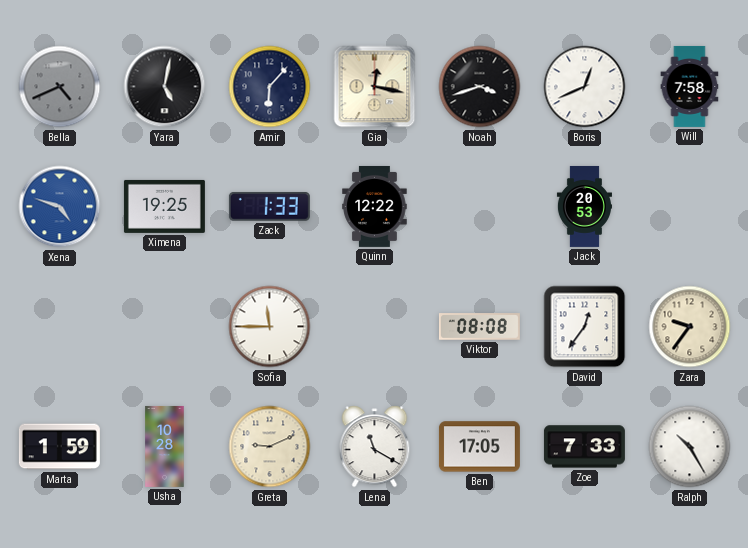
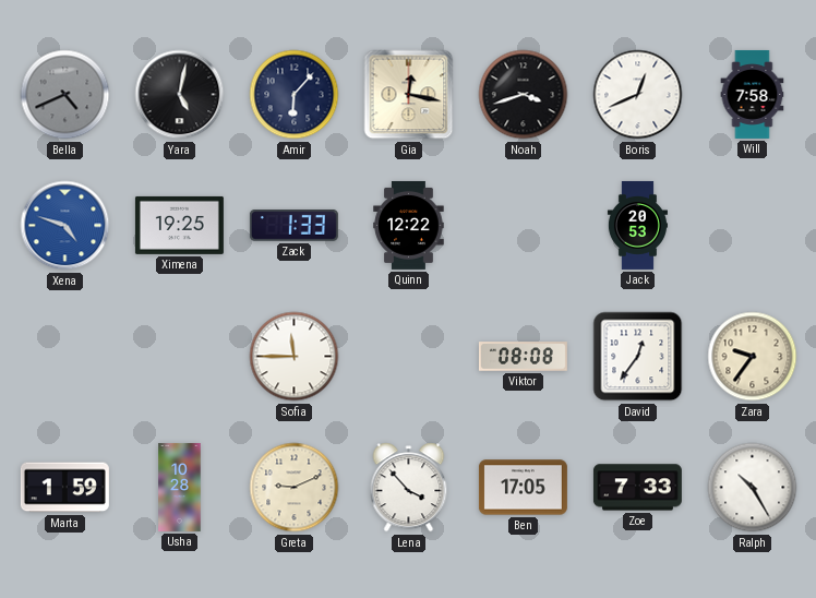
Lena: 11:20 -> 3:53
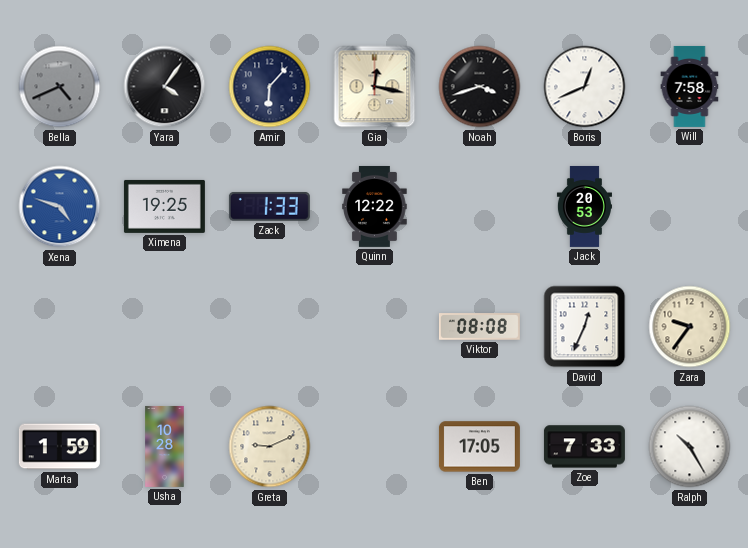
Yara: 5:02 -> 4:06
Sofia: 11:45 -> none
David: 12:36 -> 12:34
Lena: 3:53 -> none
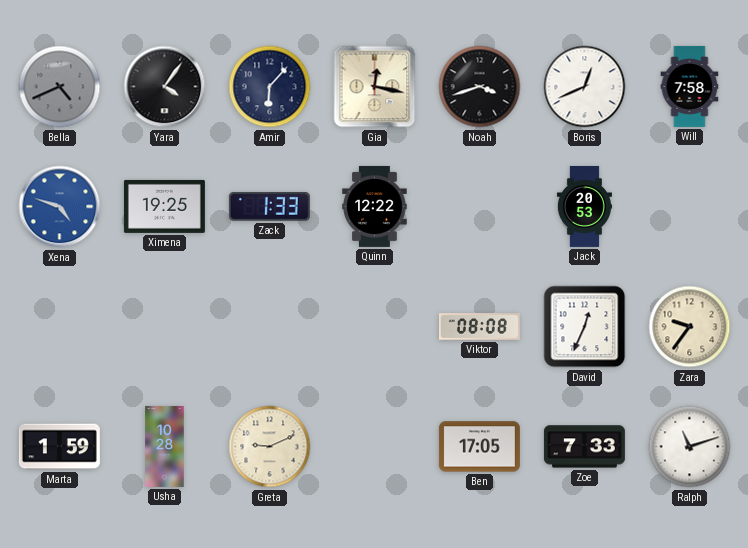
Ralph: 10:25 -> 11:12
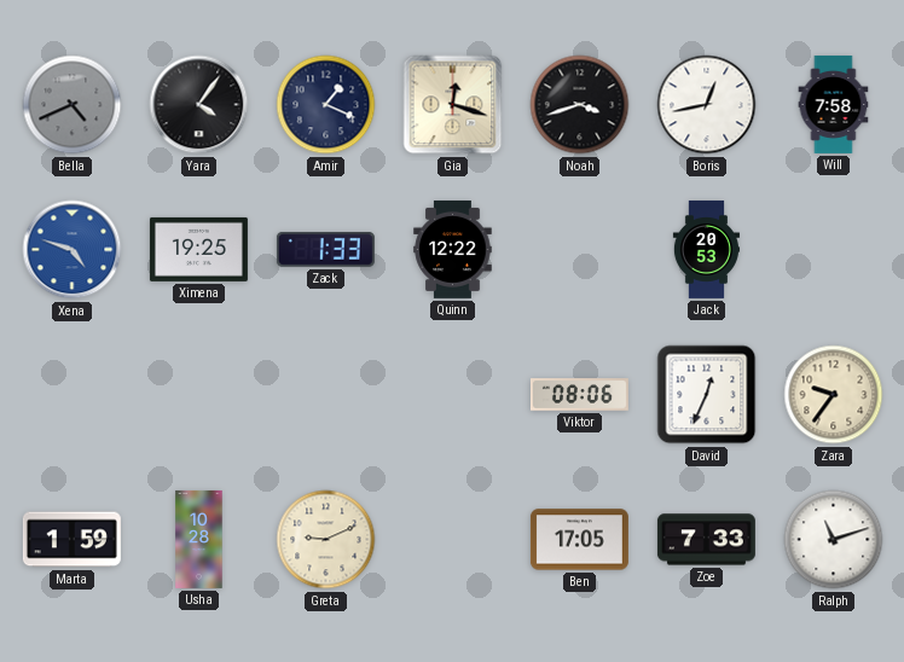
Amir: 6:07 -> 1:19
Gia: 12:17 -> 12:18
Boris: 12:41 -> 12:43
Viktor: 08:08 -> 08:06
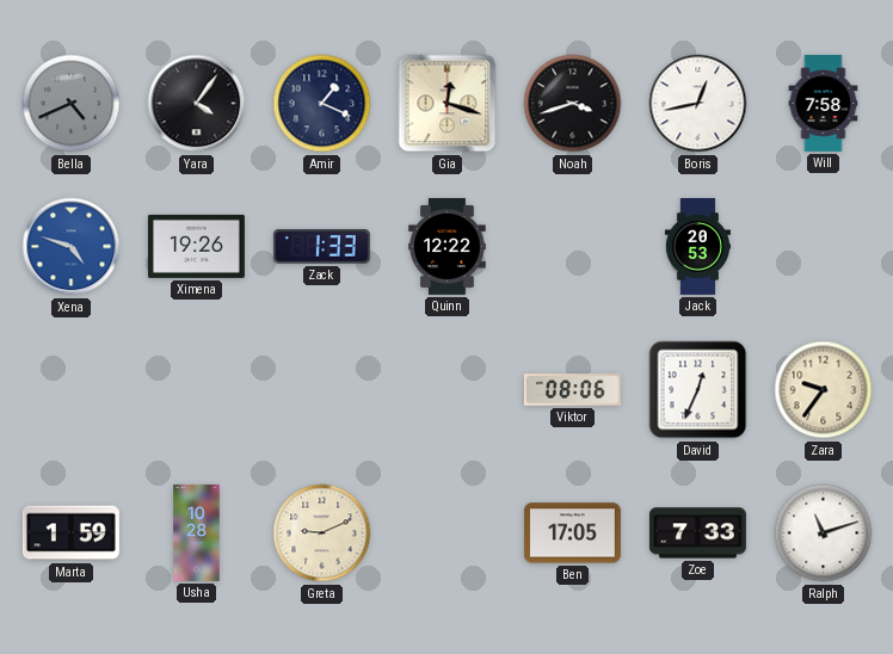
Ximena: 19:25 -> 19:26
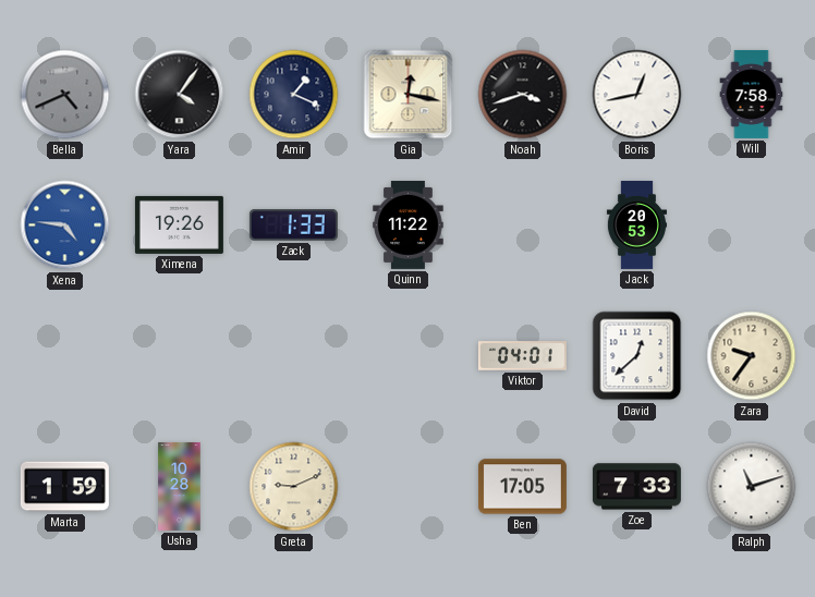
Gia: 12:18 -> 12:17
Xena: 4:48 -> 4:46
Quinn: 12:22 -> 11:22
Viktor: 08:06 -> 04:01
David: 12:34 -> 12:38
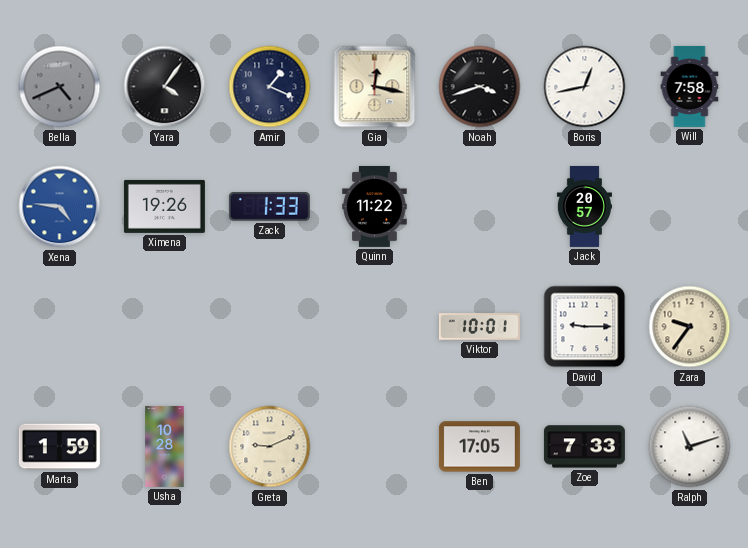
Jack: 20:53 -> 20:57
Viktor: 04:01 -> 10:01
David: 12:38 -> 9:15
